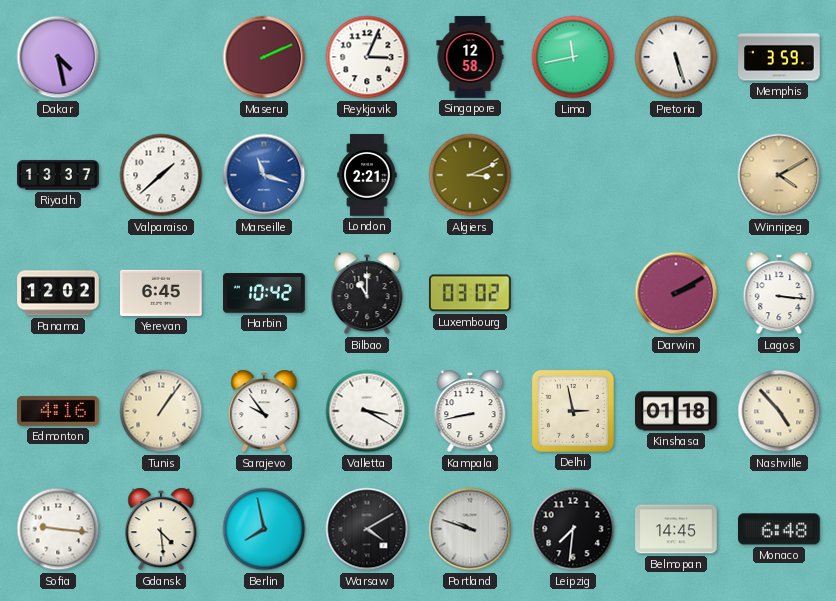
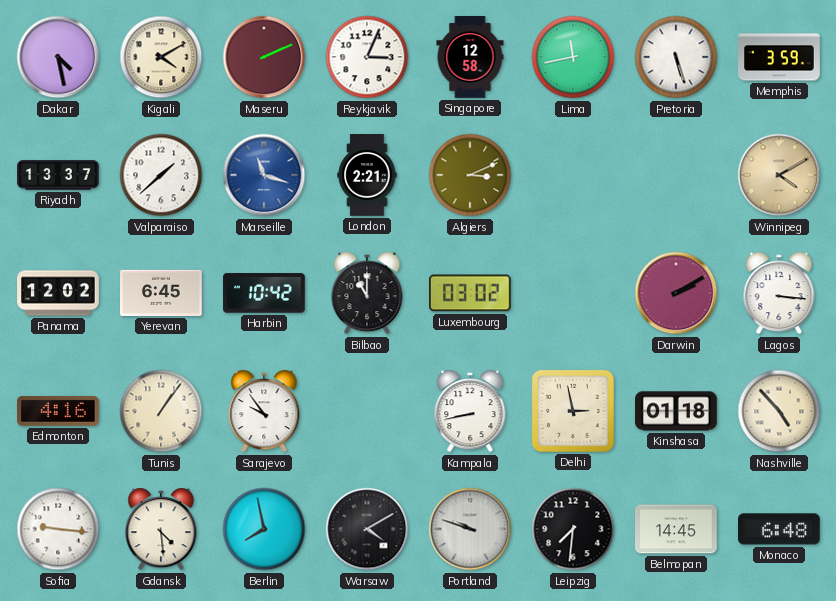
Kigali: none -> 4:10
Valletta: 3:20 -> none
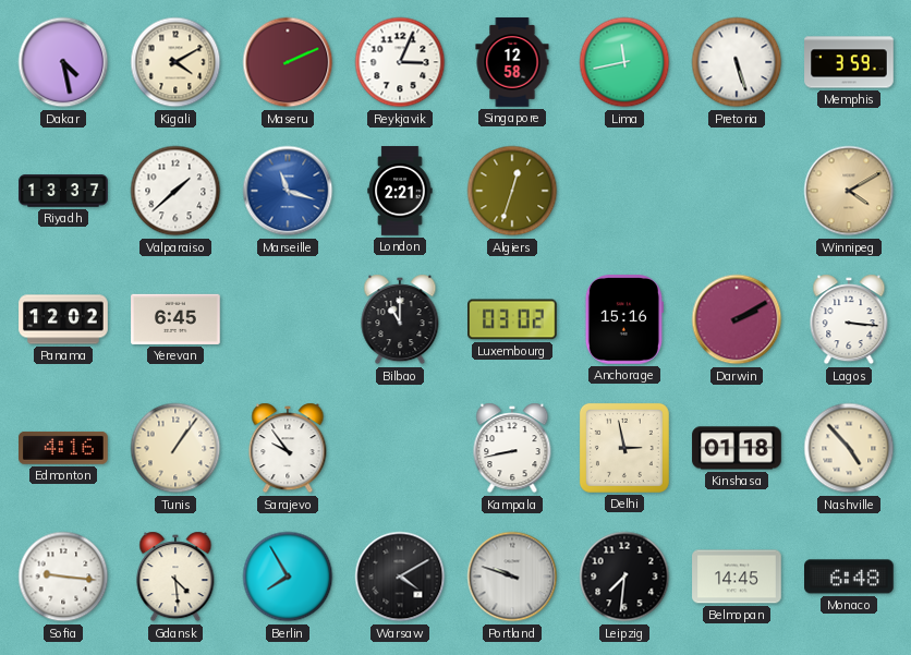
Algiers: 3:11 -> 12:33
Harbin: 10:42 -> none
Anchorage: none -> 15:16
Berlin: 7:58 -> 7:55
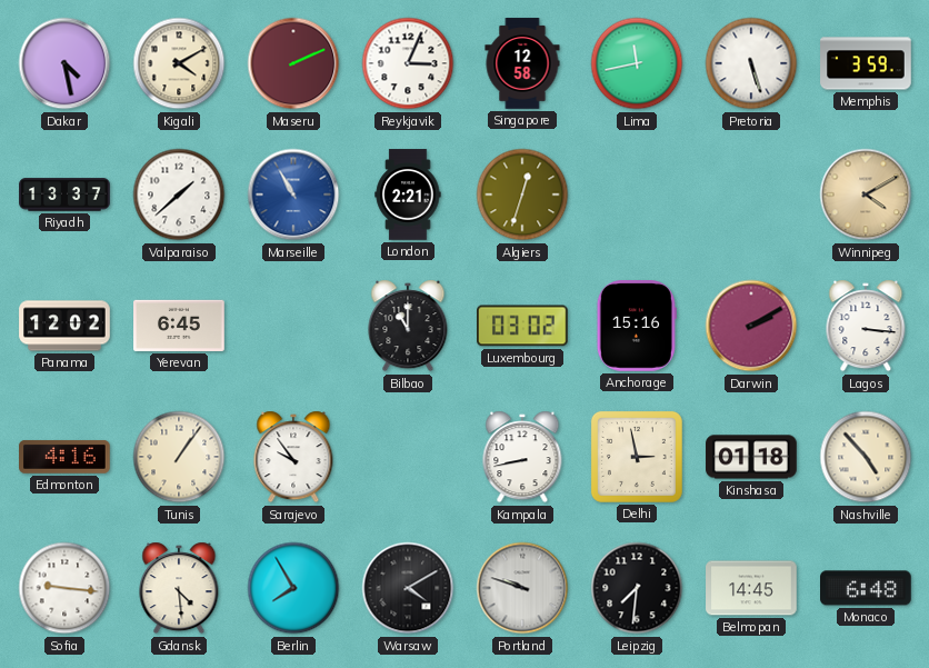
Marseille: 11:18 -> 10:55
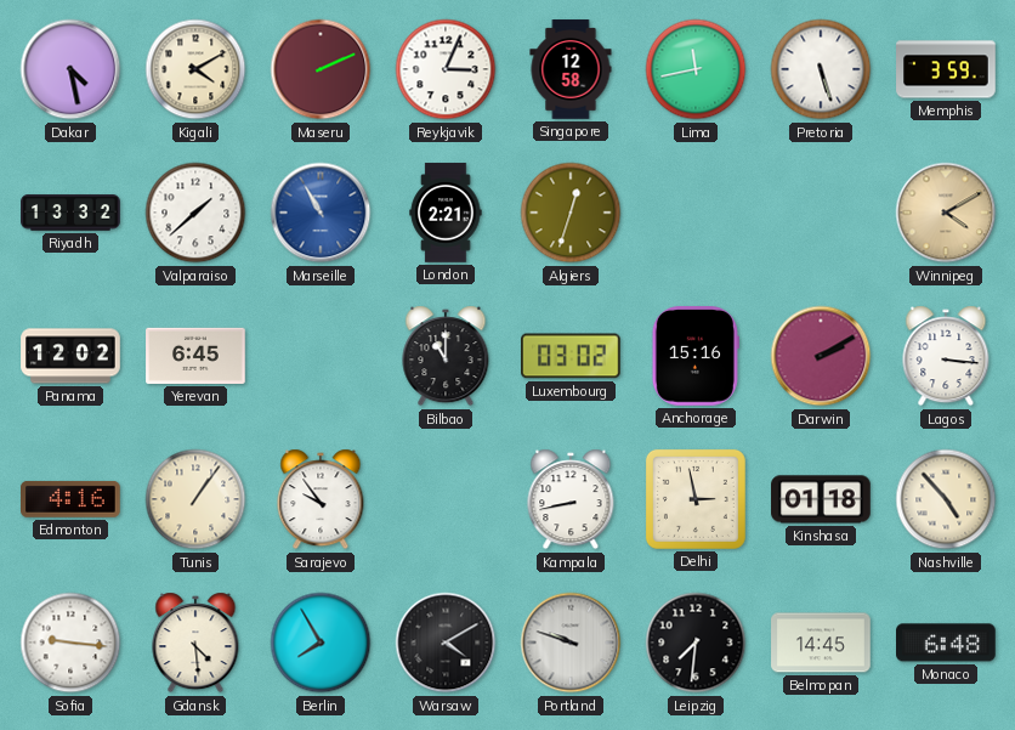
Riyadh: 13:37 -> 13:32
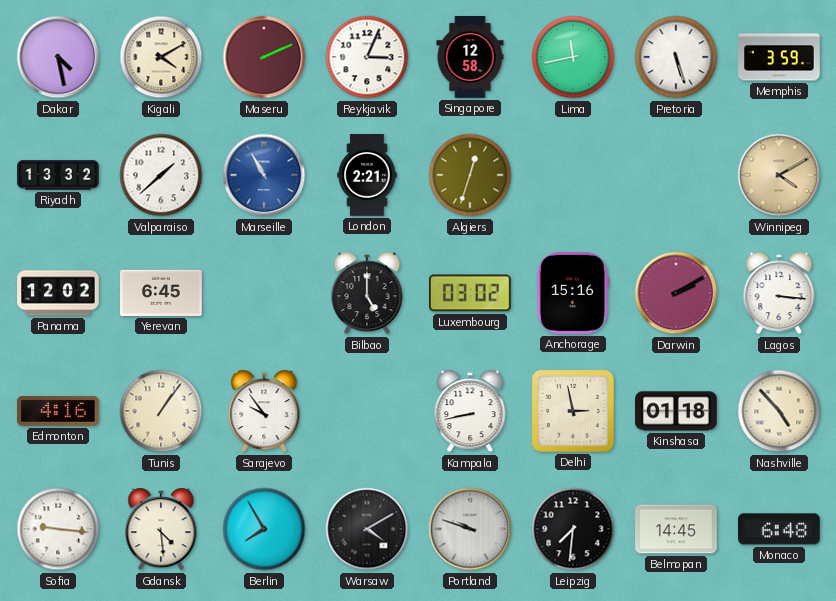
Bilbao: 11:00 -> 5:00
